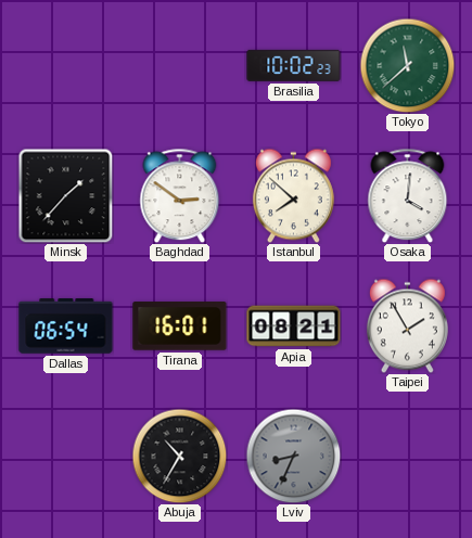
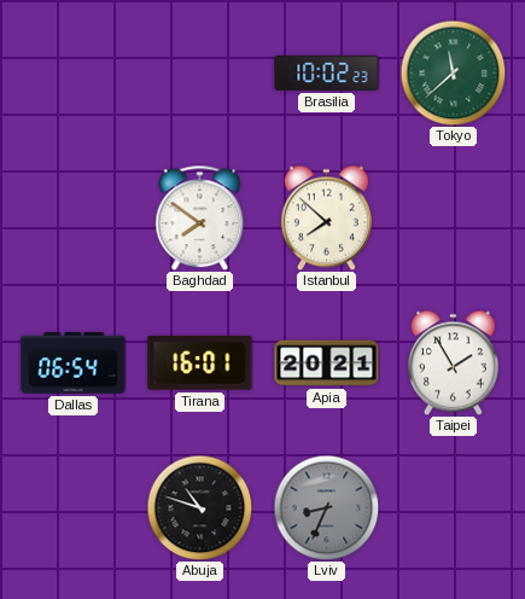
Minsk: 1:37 -> none
Baghdad: 2:51 -> 7:51
Osaka: 4:01 -> none
Apia: 08:21 -> 20:21
Abuja: 10:35 -> 10:48
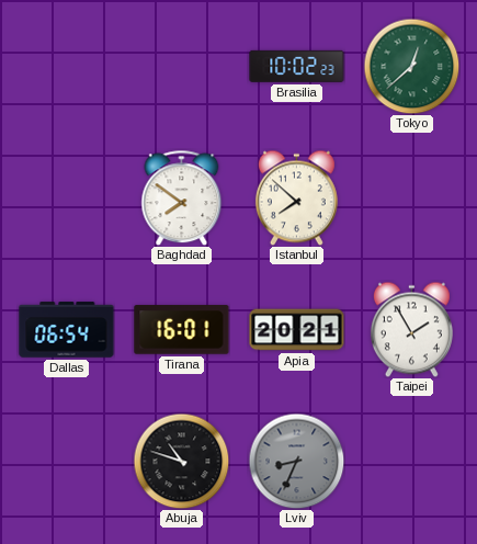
Tokyo: 11:38 -> 12:38
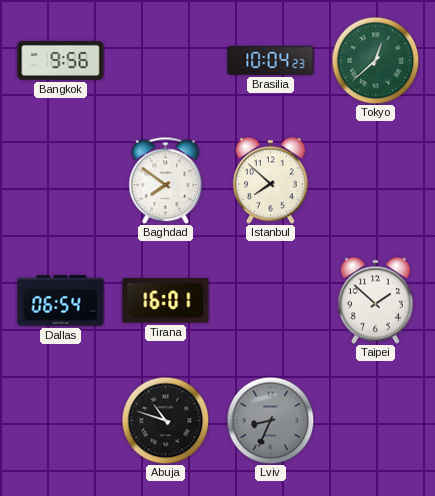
Bangkok: none -> 9:56
Brasilia: 10:02 -> 10:04
Apia: 20:21 -> none
Taipei: 1:55 -> 1:52
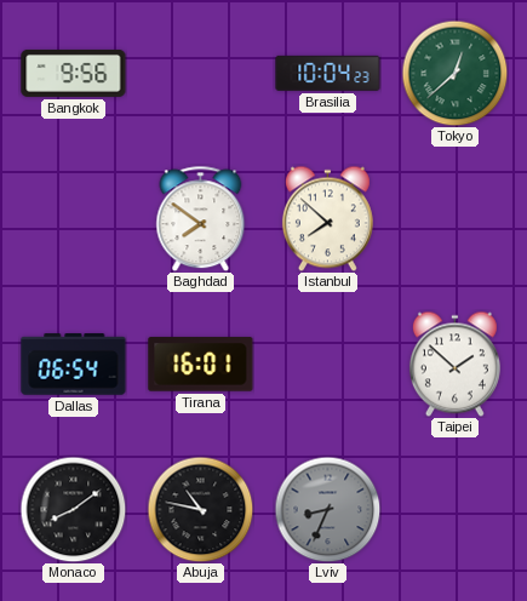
Monaco: none -> 8:09
Abuja: 10:48 -> 10:47
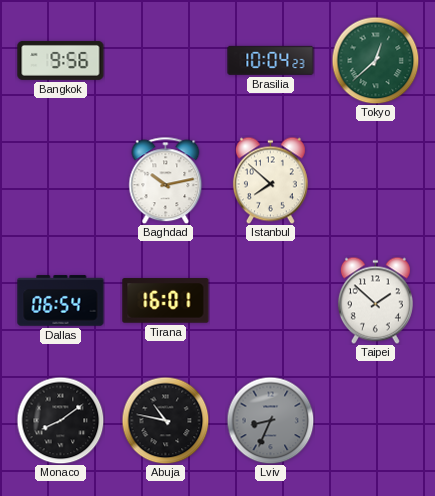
Baghdad: 7:51 -> 10:13
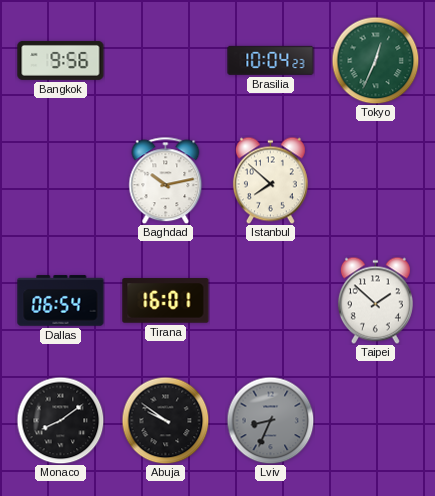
Tokyo: 12:38 -> 12:34
Abuja: 10:47 -> 9:51
